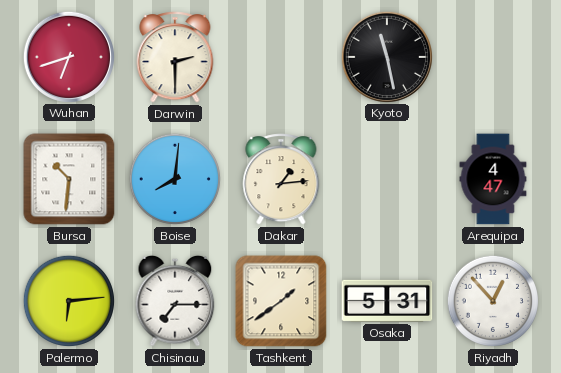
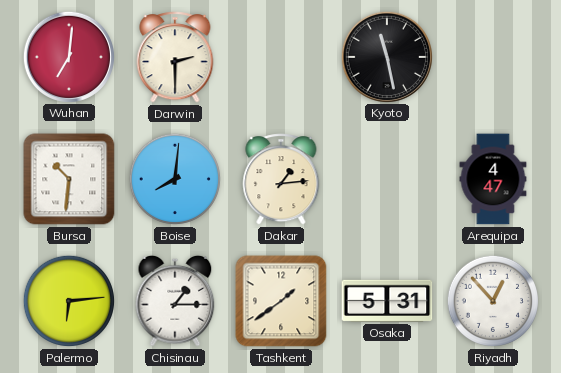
Wuhan: 6:42 -> 7:01
Chisinau: 7:15 -> 1:15
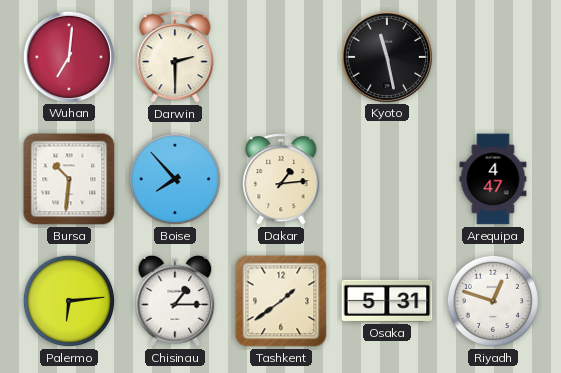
Boise: 8:01 -> 7:53
Riyadh: 12:53 -> 12:48
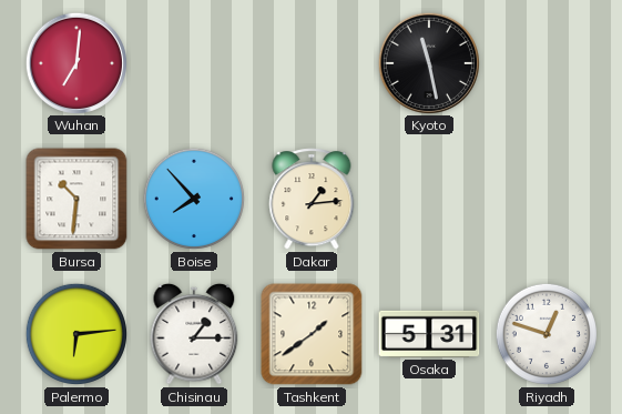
Darwin: 2:30 -> none
Arequipa: 4:47 -> none
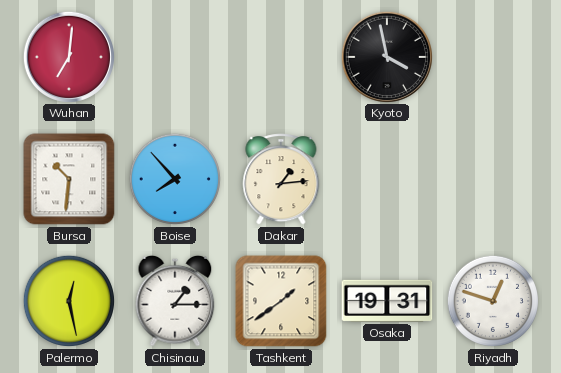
Kyoto: 11:28 -> 3:58
Palermo: 6:14 -> 12:28
Osaka: 5:31 -> 19:31
